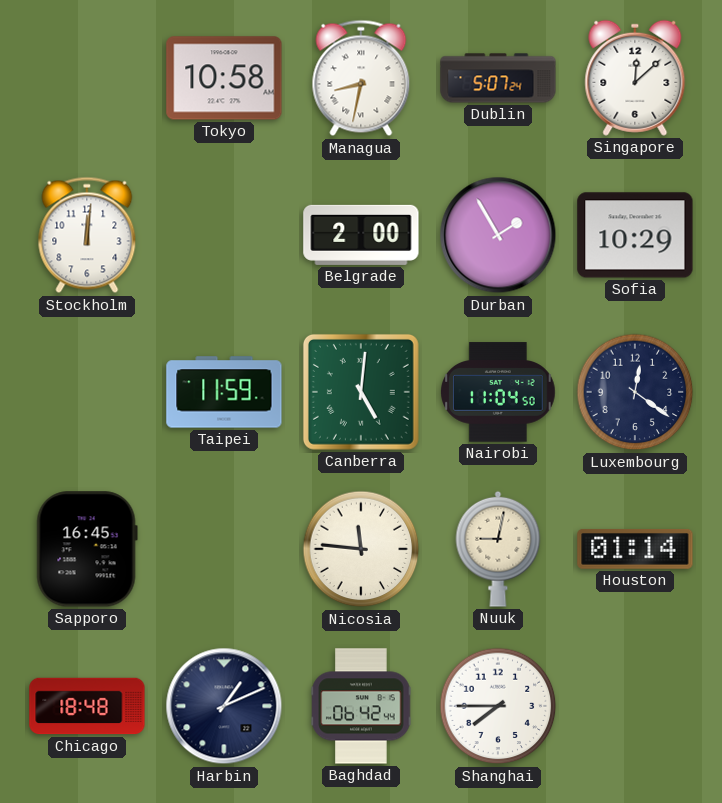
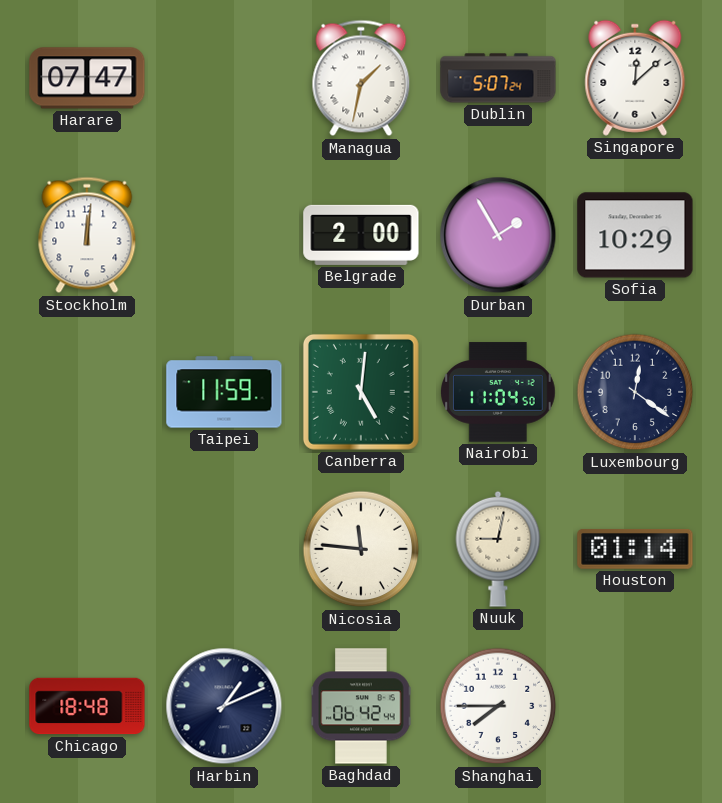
Harare: none -> 07:47
Tokyo: 10:58 -> none
Managua: 8:32 -> 1:32
Sapporo: 16:45 -> none
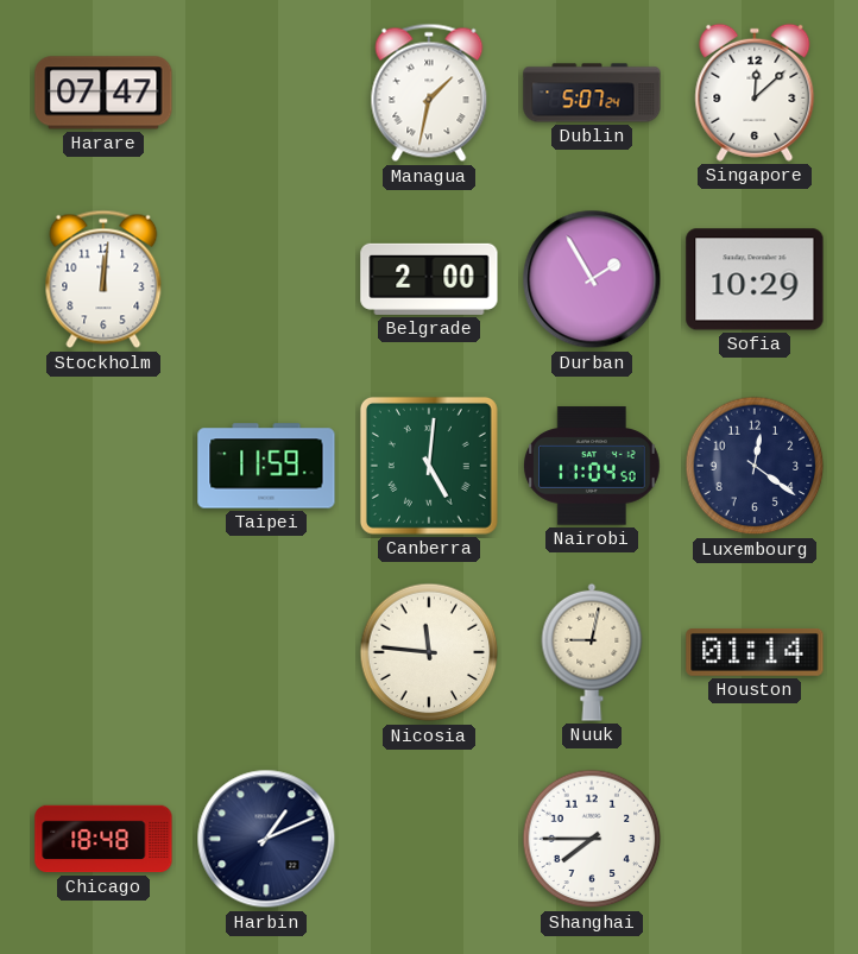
Baghdad: 06:42 -> none
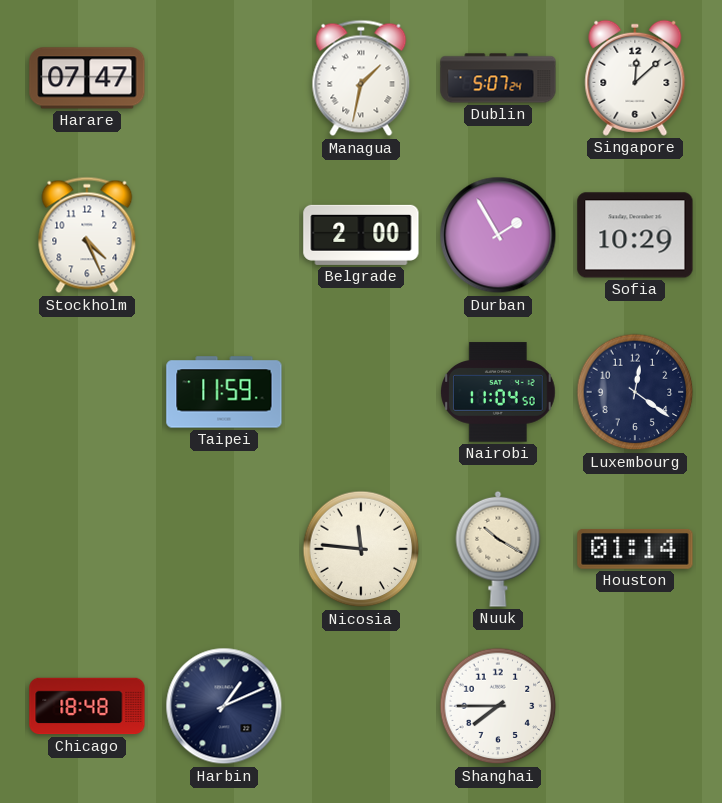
Stockholm: 12:01 -> 4:26
Canberra: 5:01 -> none
Nuuk: 9:02 -> 10:20
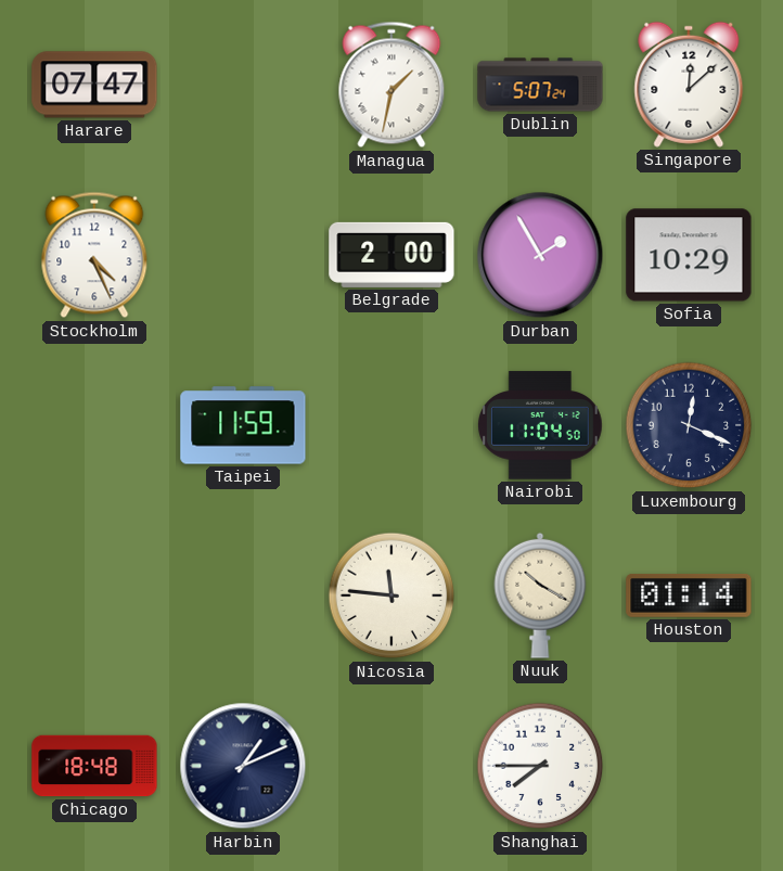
Luxembourg: 12:21 -> 12:19
